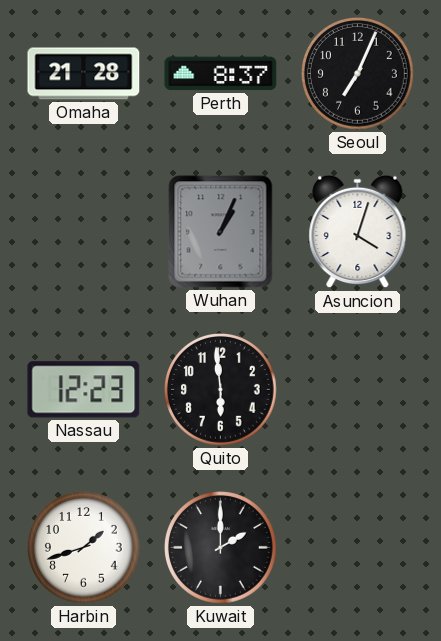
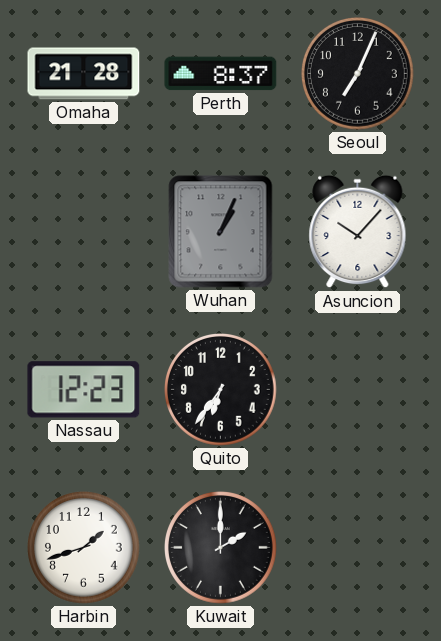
Asuncion: 4:03 -> 10:07
Quito: 5:59 -> 6:36
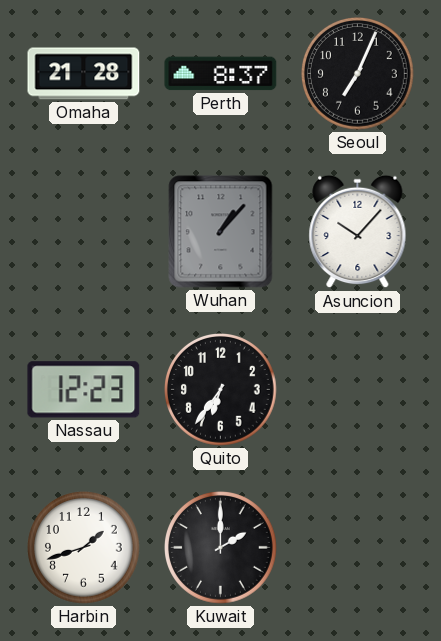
Wuhan: 1:04 -> 1:07
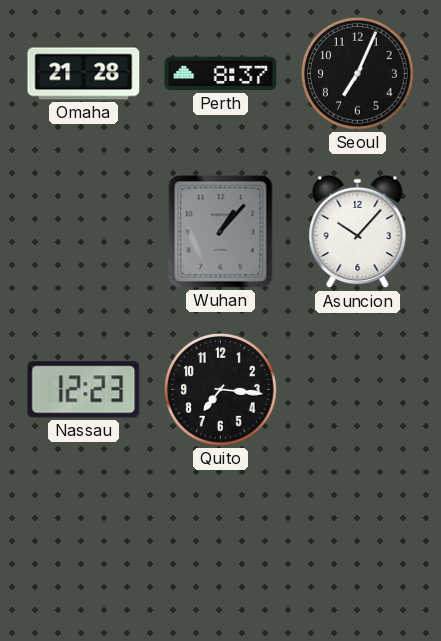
Quito: 6:36 -> 7:16
Harbin: 1:42 -> none
Kuwait: 2:00 -> none
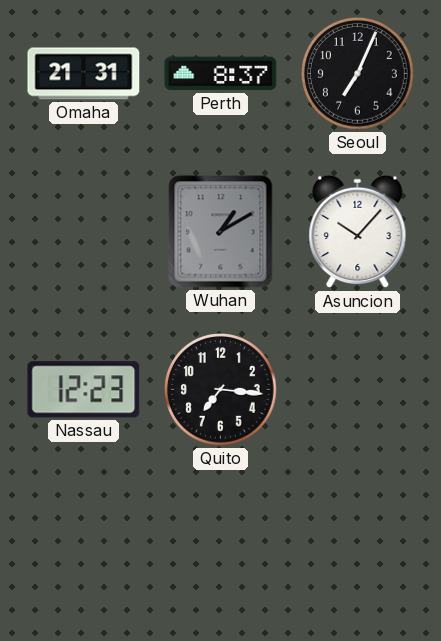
Omaha: 21:28 -> 21:31
Wuhan: 1:07 -> 1:10
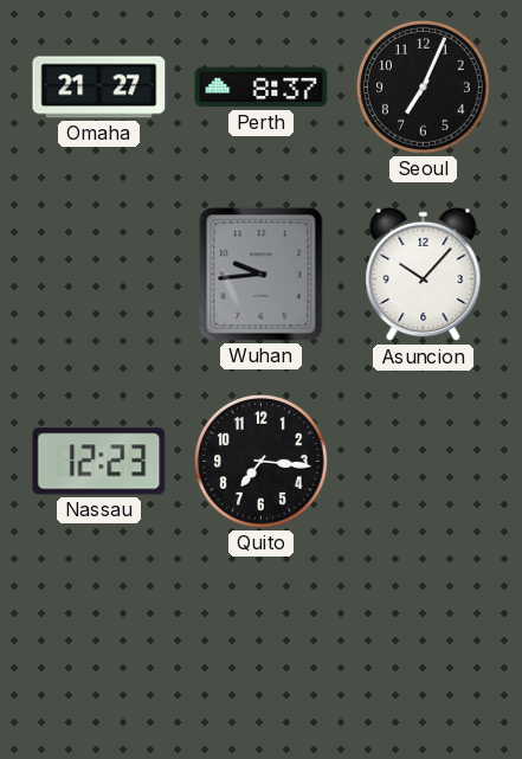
Omaha: 21:31 -> 21:27
Wuhan: 1:10 -> 9:44
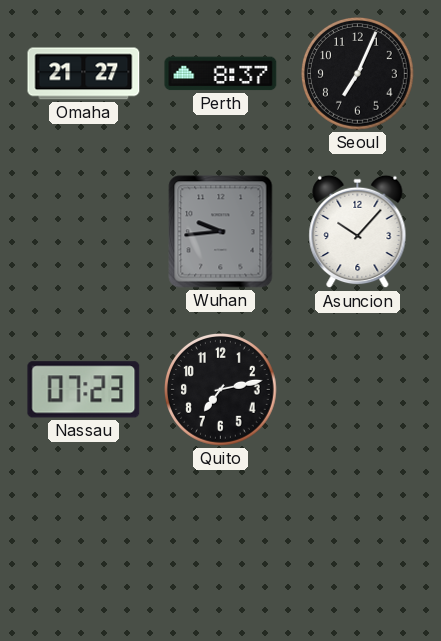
Nassau: 12:23 -> 07:23
Quito: 7:16 -> 7:13
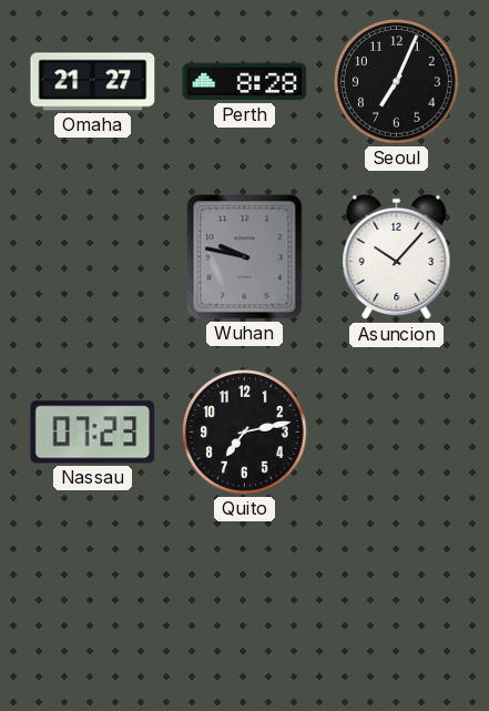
Perth: 8:37 -> 8:28
Wuhan: 9:44 -> 9:47
